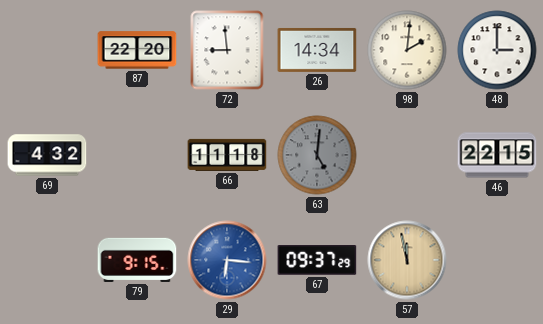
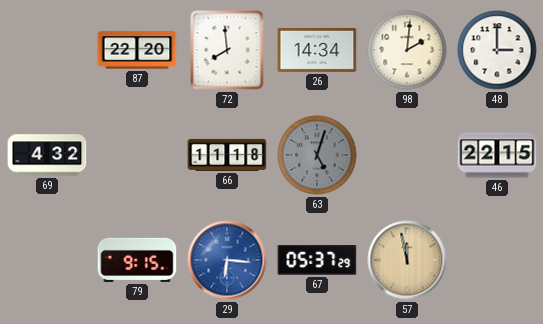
72: 8:59 -> 7:59
63: 5:01 -> 5:03
67: 09:37 -> 05:37
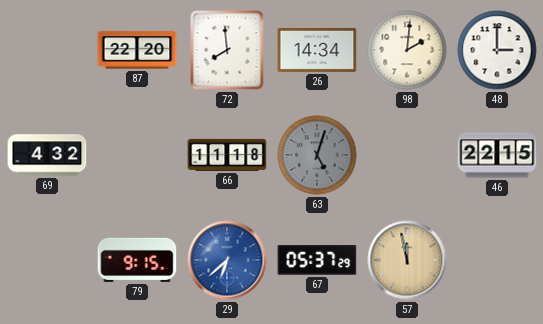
29: 6:16 -> 6:38
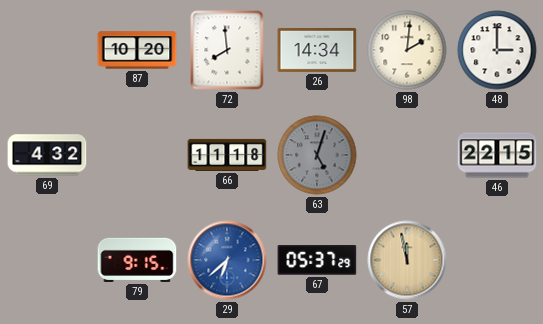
87: 22:20 -> 10:20
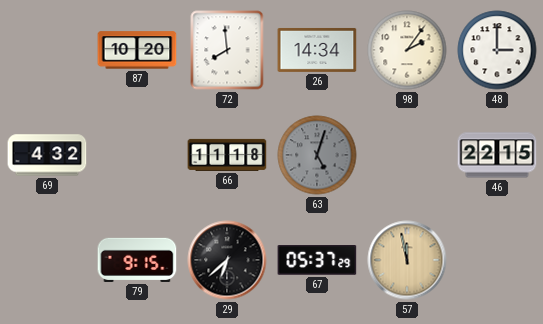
98: 2:01 -> 2:06
29 dial: blue -> black
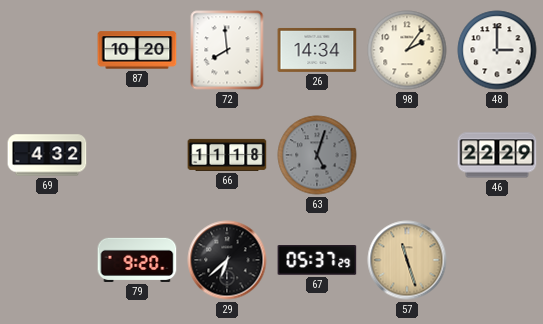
46: 22:15 -> 22:29
79: 9:15 -> 9:20
57: 11:58 -> 11:27
